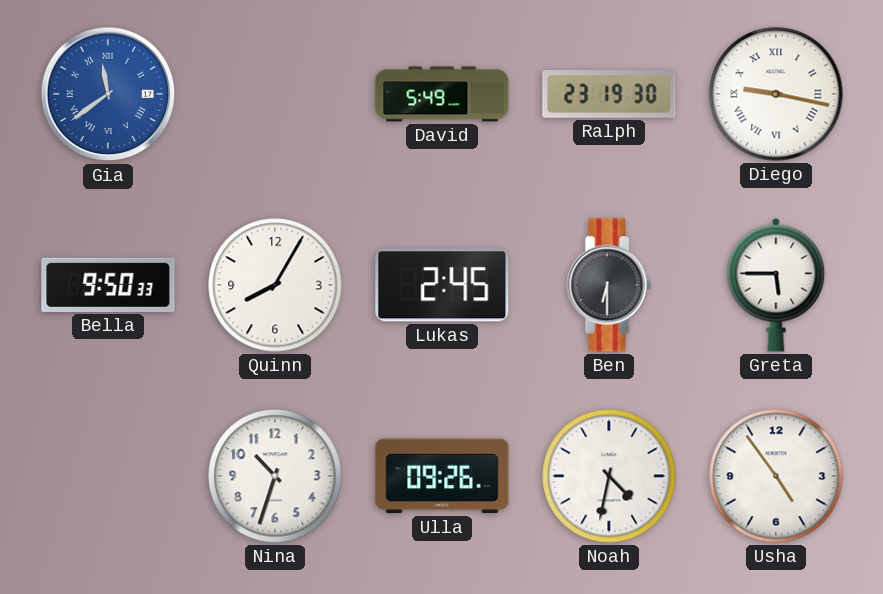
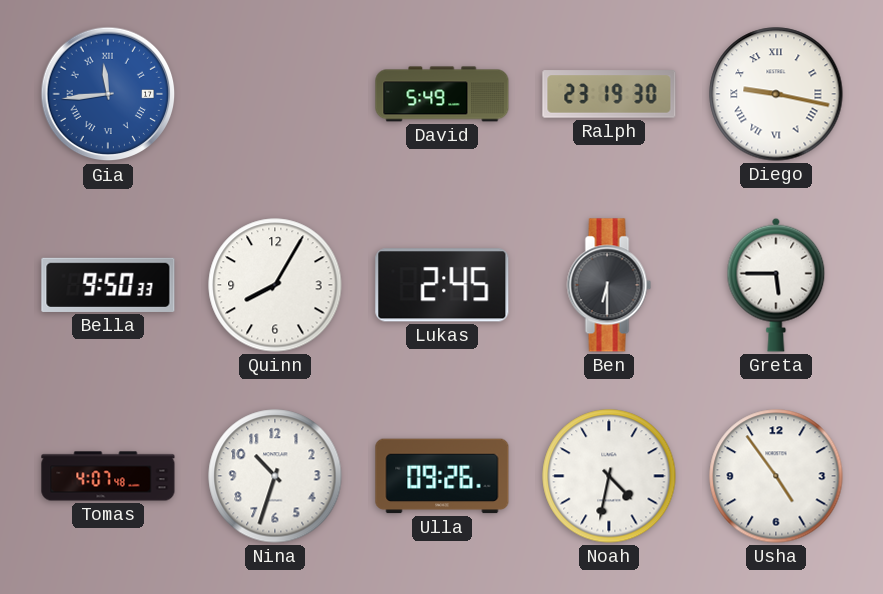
Gia: 11:39 -> 11:44
Tomas: none -> 4:07
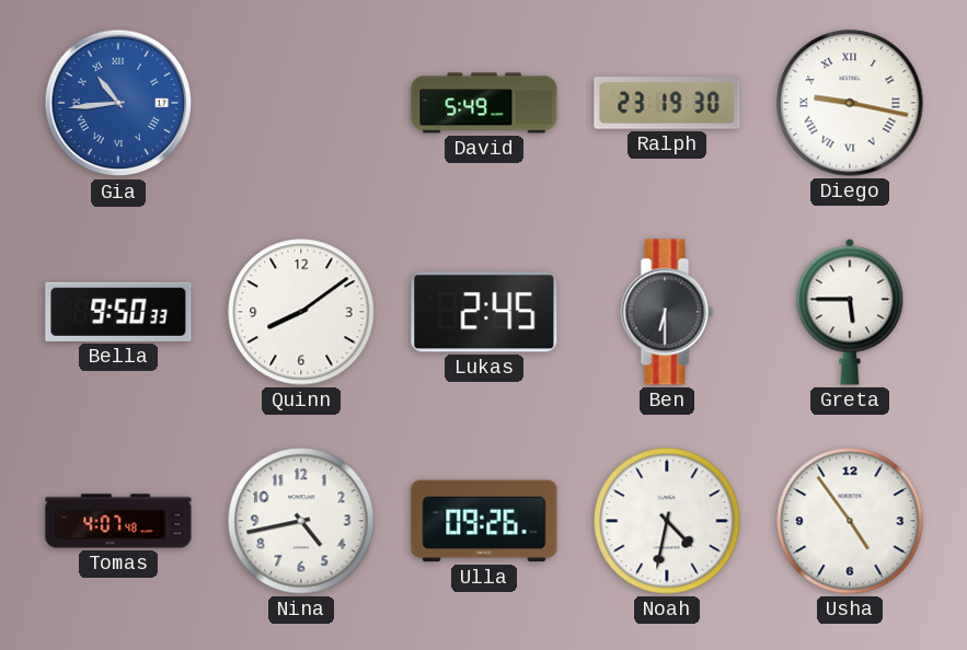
Gia: 11:44 -> 10:44
Quinn: 8:05 -> 8:09
Nina: 10:33 -> 4:43
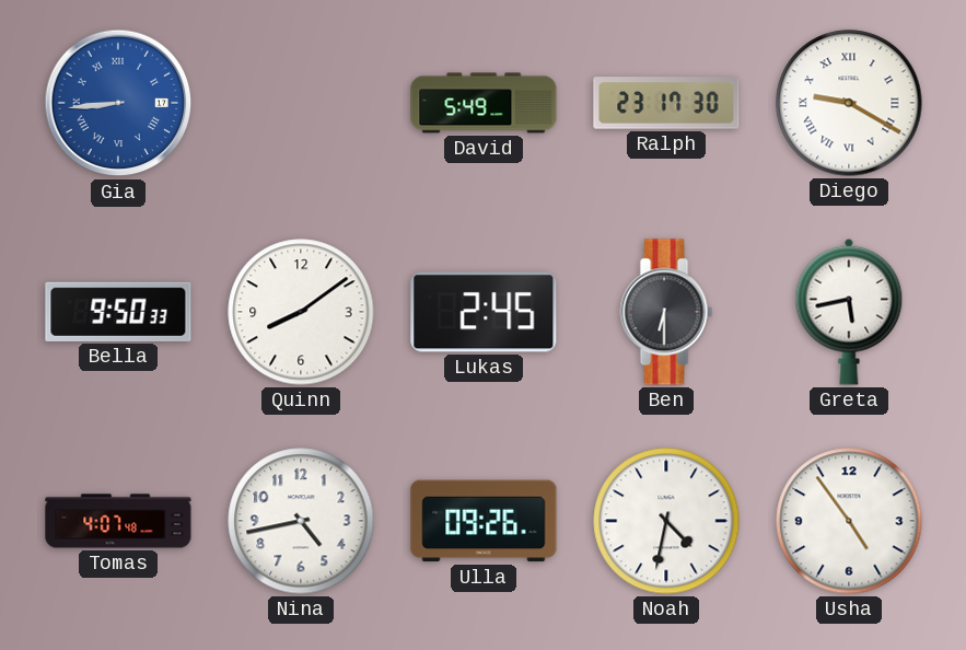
Gia: 10:44 -> 8:44
Ralph: 23:19 -> 23:17
Diego: 9:17 -> 9:20
Greta: 5:45 -> 5:43
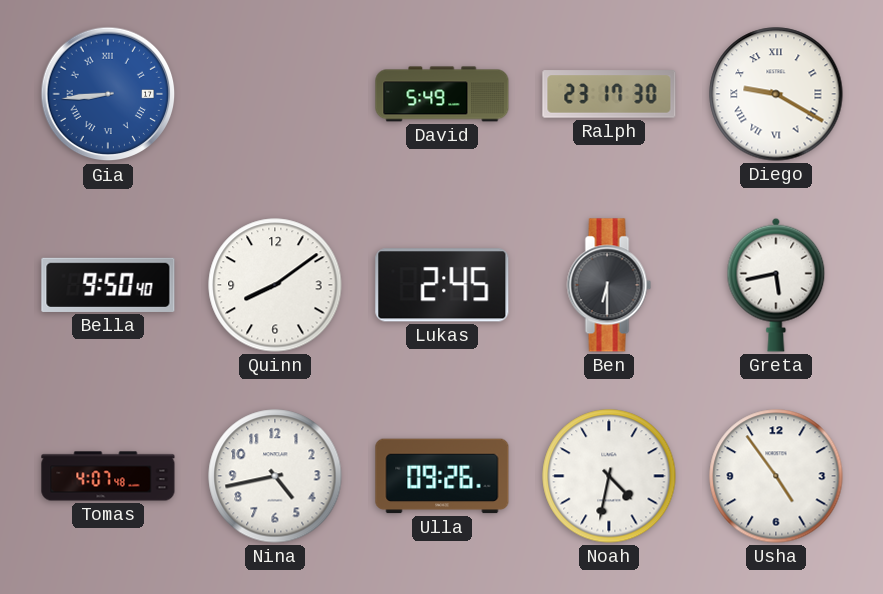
Bella: 9:50:33 -> 9:50:40
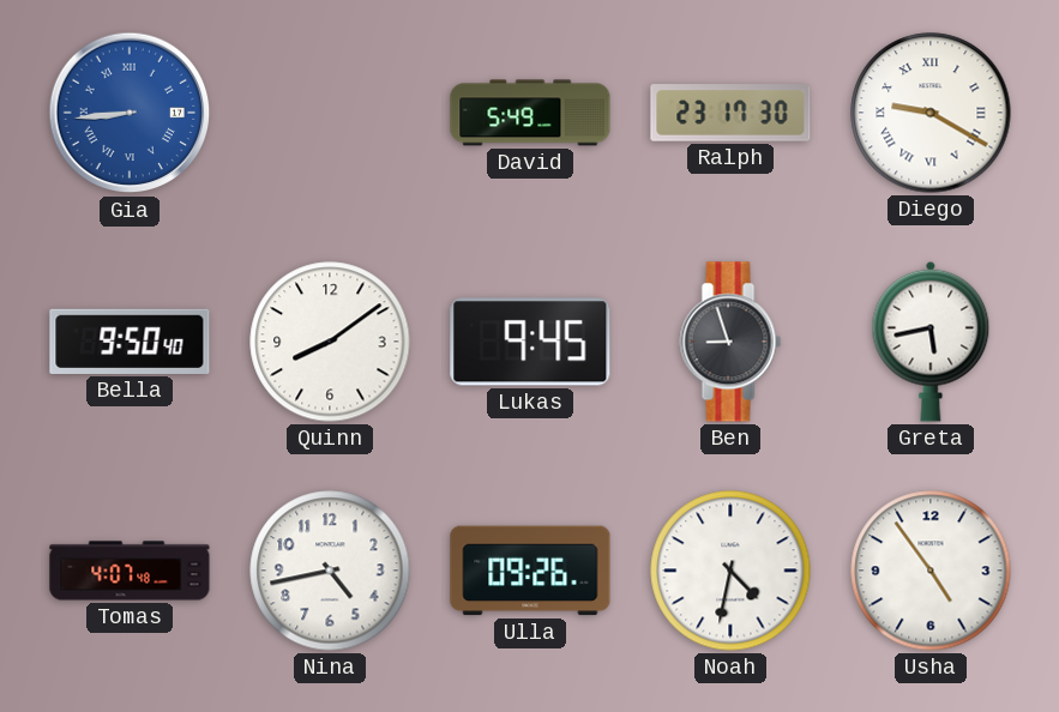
Lukas: 2:45 -> 9:45
Ben: 6:30 -> 8:57
